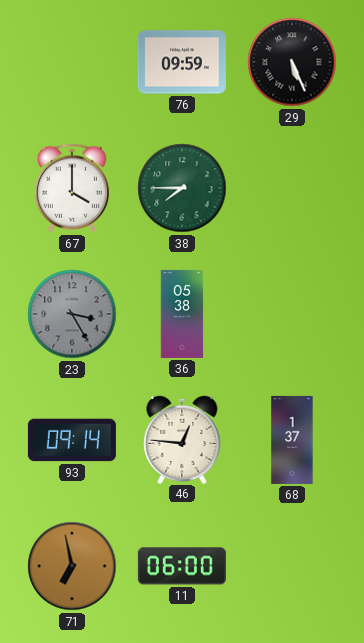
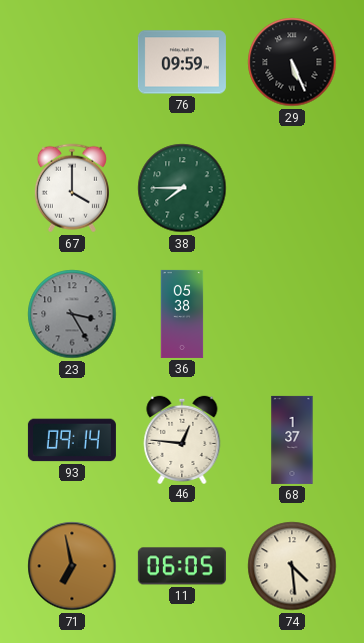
11: 06:00 -> 06:05
74: none -> 4:29
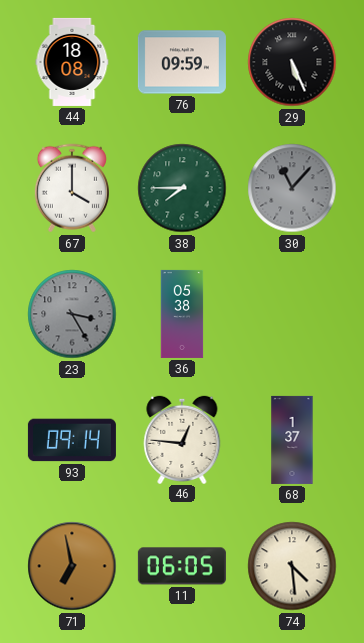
44: none -> 18:08
30: none -> 11:07
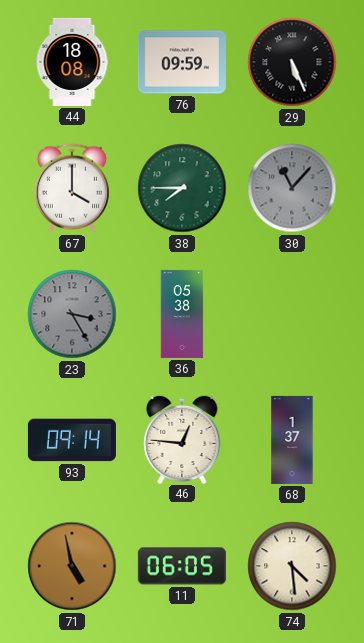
71: 6:58 -> 4:58
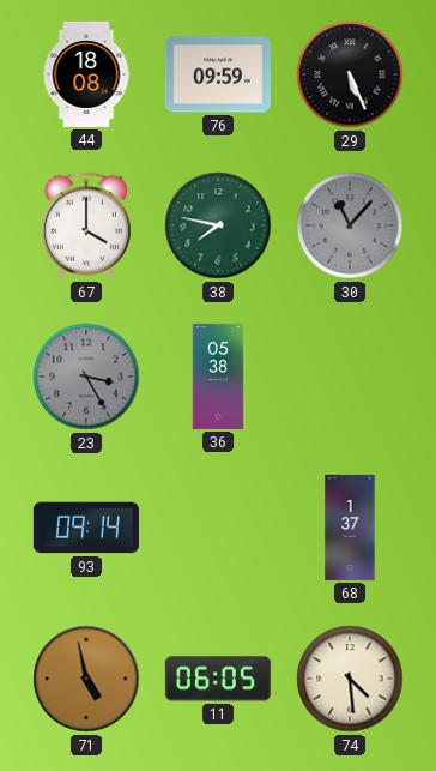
38: 7:45 -> 7:47
46: 12:46 -> none
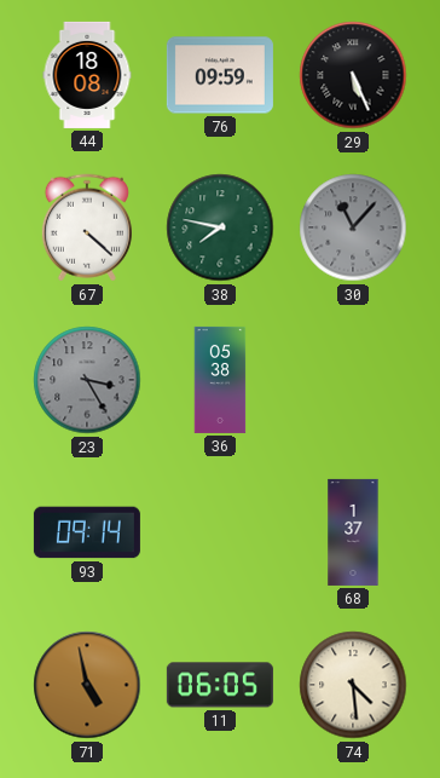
67: 4:00 -> 4:22
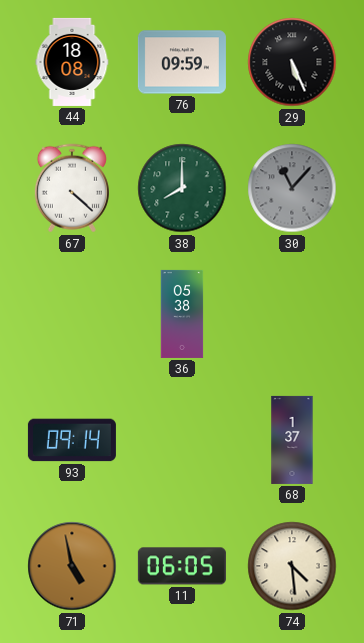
38: 7:47 -> 8:00
23: 3:25 -> none
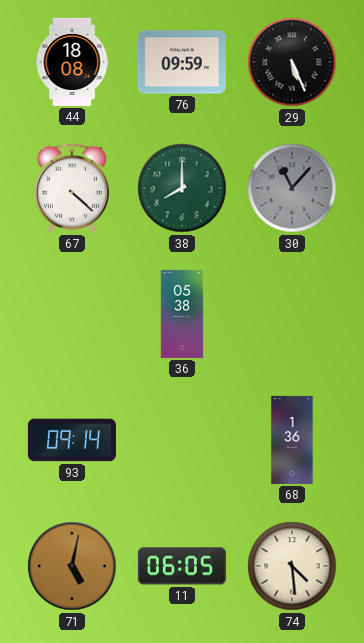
68: 1:37 -> 1:36
71: 4:58 -> 5:02
